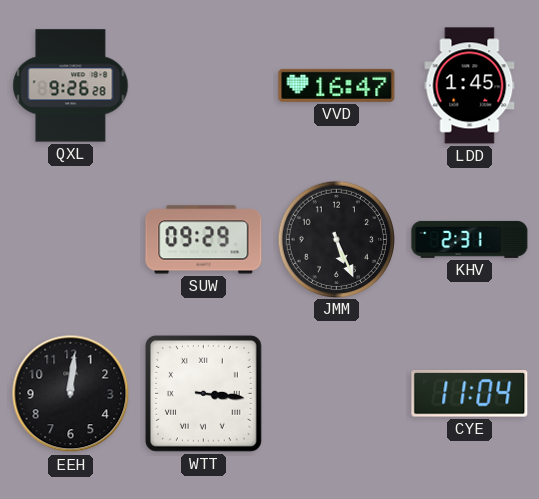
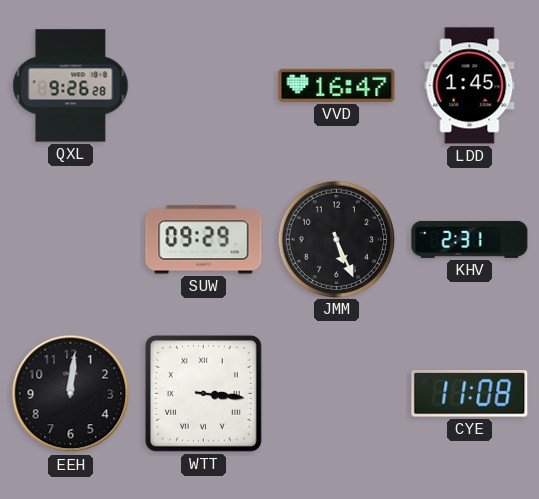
CYE: 11:04 -> 11:08
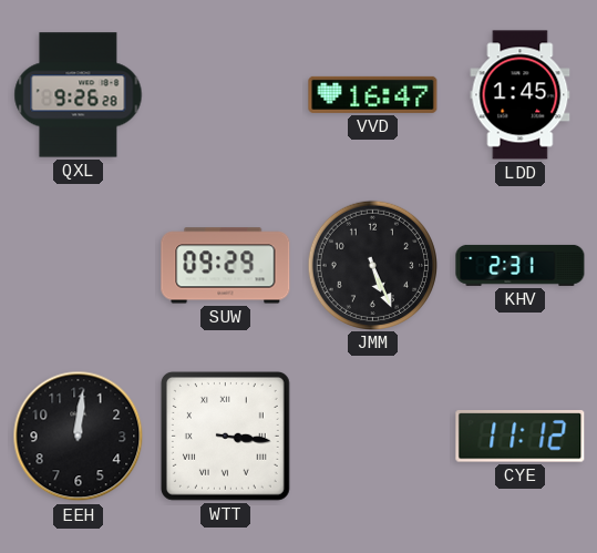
CYE: 11:08 -> 11:12
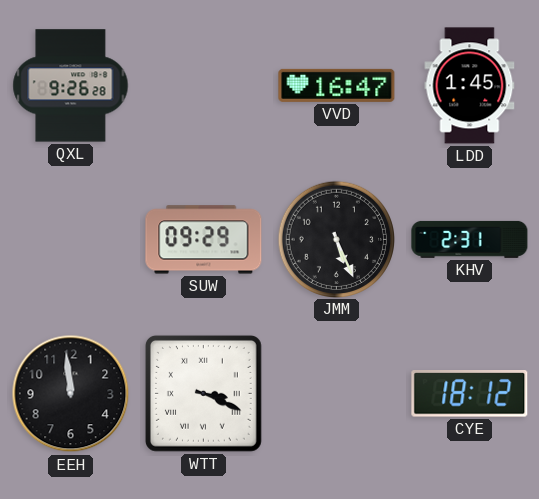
EEH: 12:01 -> 11:59
WTT: 3:16 -> 3:19
CYE: 11:12 -> 18:12
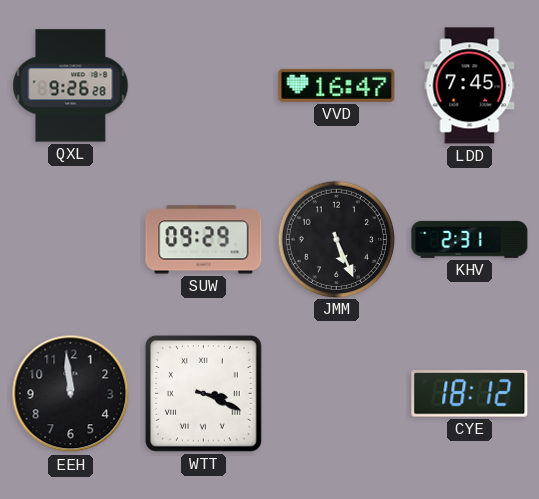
LDD: 1:45 -> 7:45
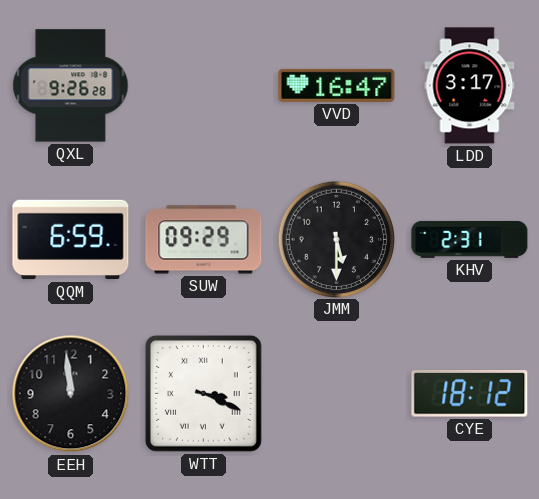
LDD: 7:45 -> 3:17
QQM: none -> 6:59
JMM: 5:26 -> 5:30
